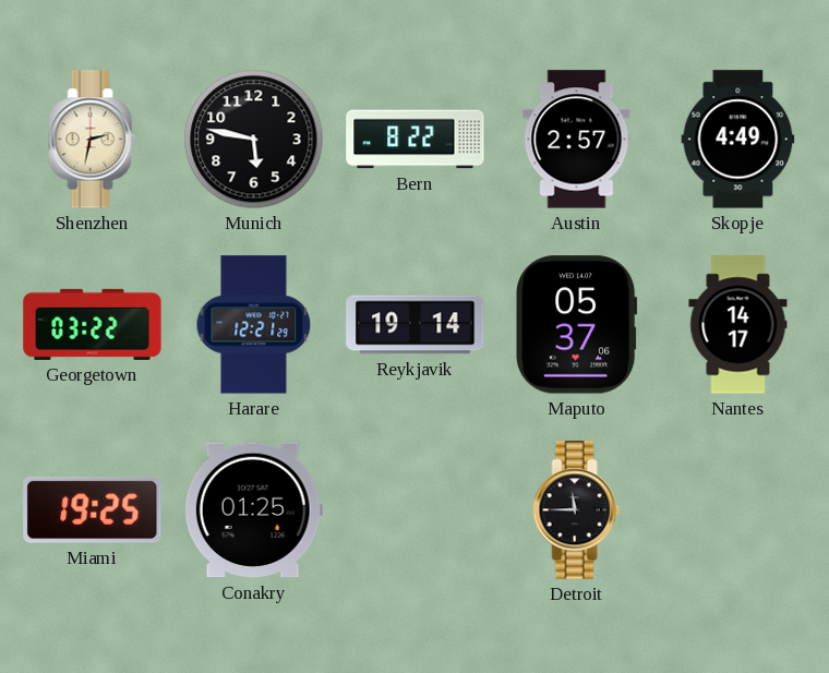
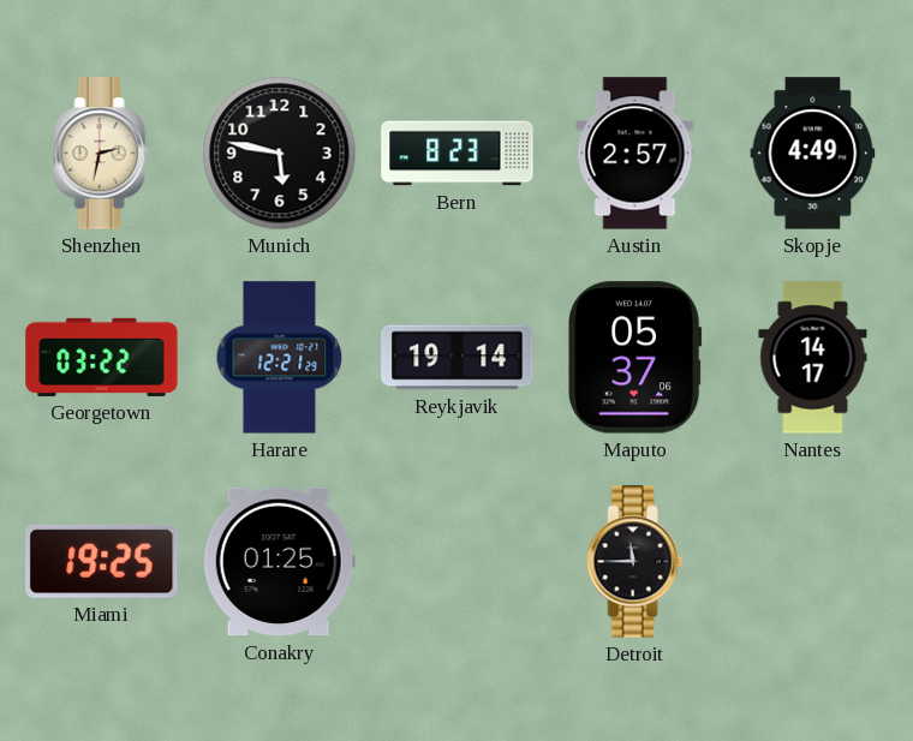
Bern: 8:22 -> 8:23
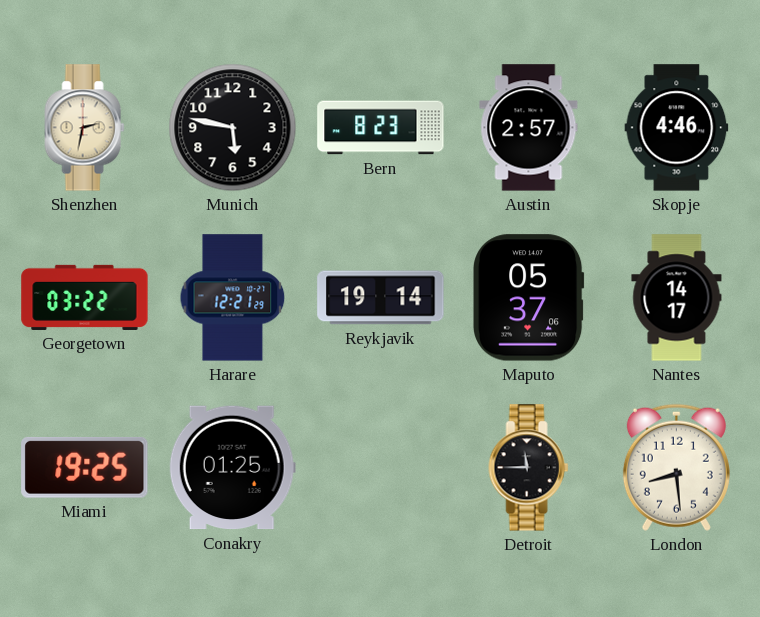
Skopje: 4:49 -> 4:46
London: none -> 8:29
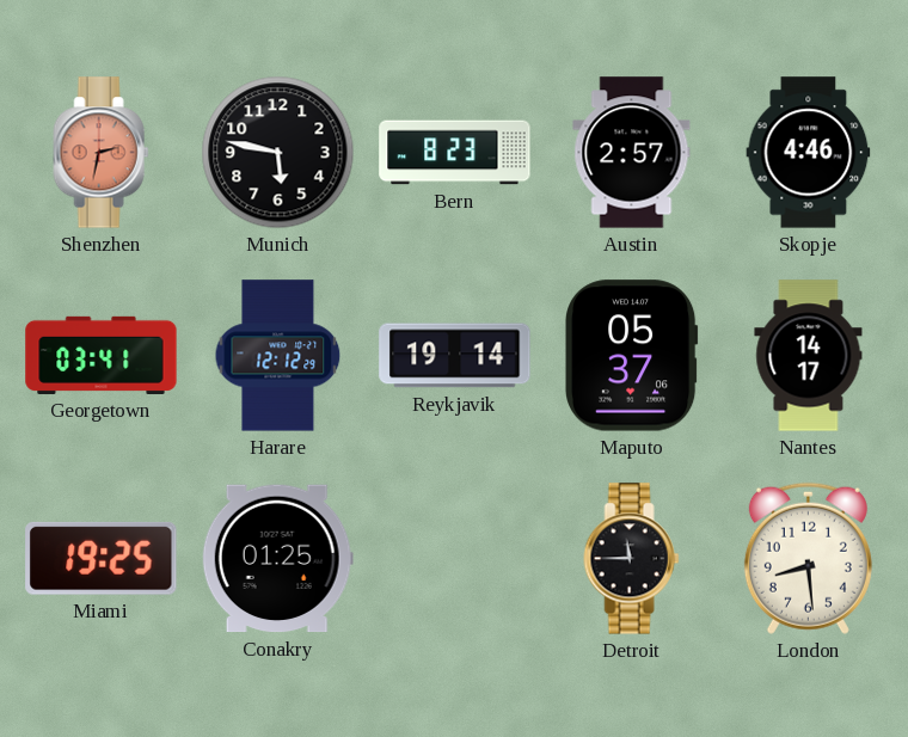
Shenzhen dial: cream -> salmon
Georgetown: 03:22 -> 03:41
Harare: 12:21 -> 12:12
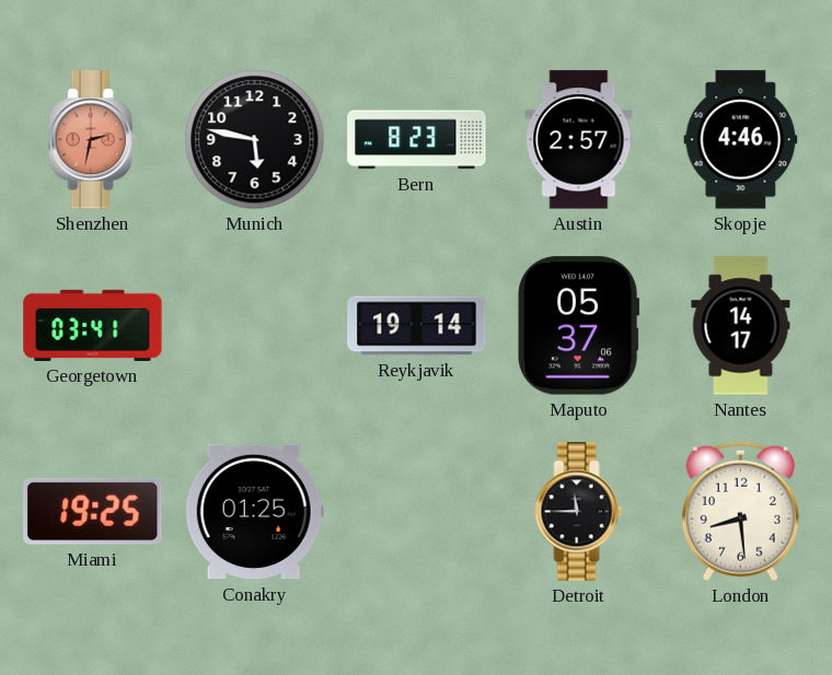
Harare: 12:12 -> none
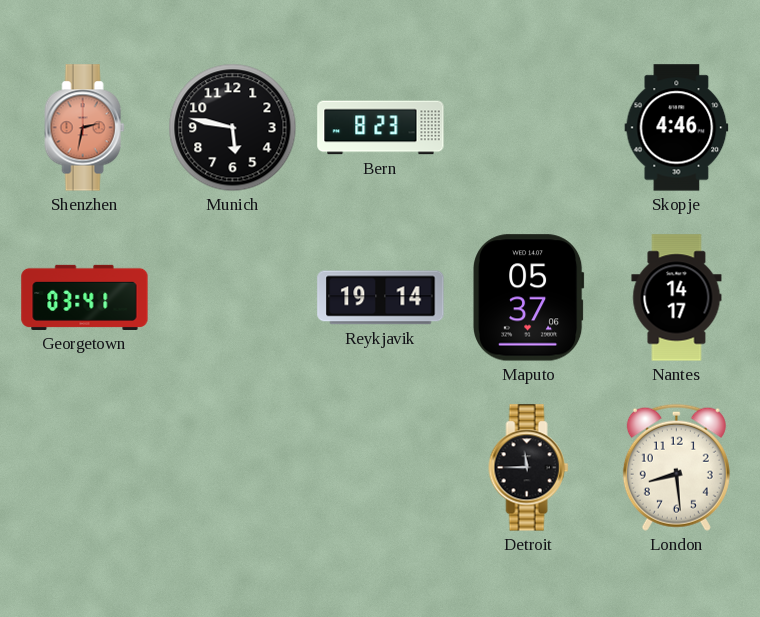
Austin: 2:57 -> none
Miami: 19:25 -> none
Conakry: 01:25 -> none
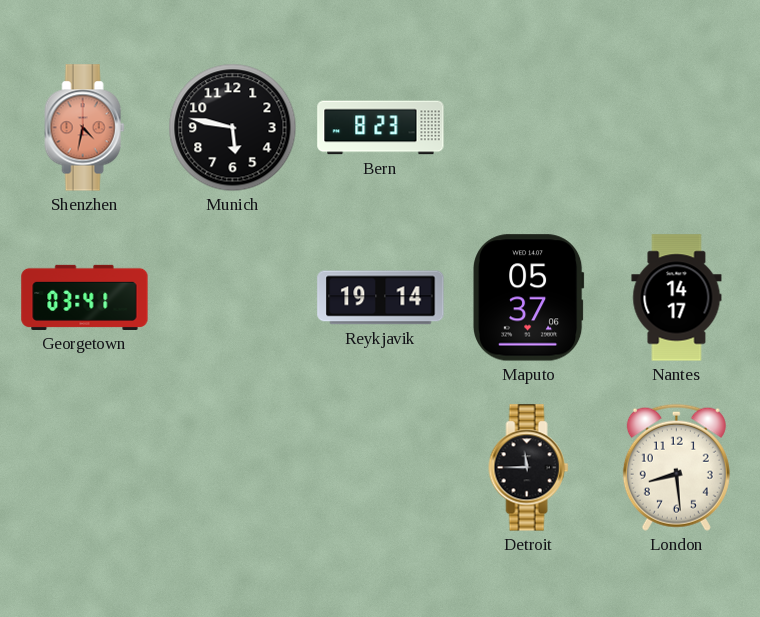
Shenzhen: 2:32 -> 4:32
Skopje: 4:46 -> none
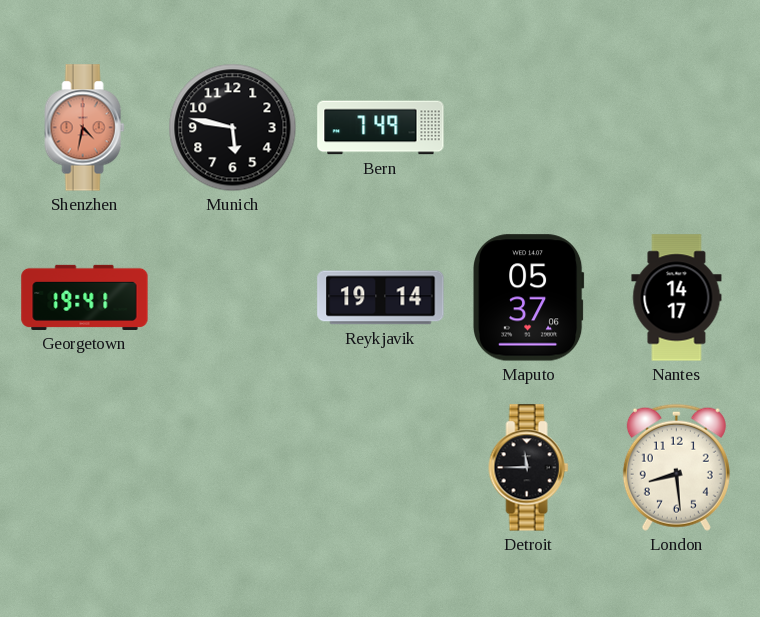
Bern: 8:23 -> 7:49
Georgetown: 03:41 -> 19:41
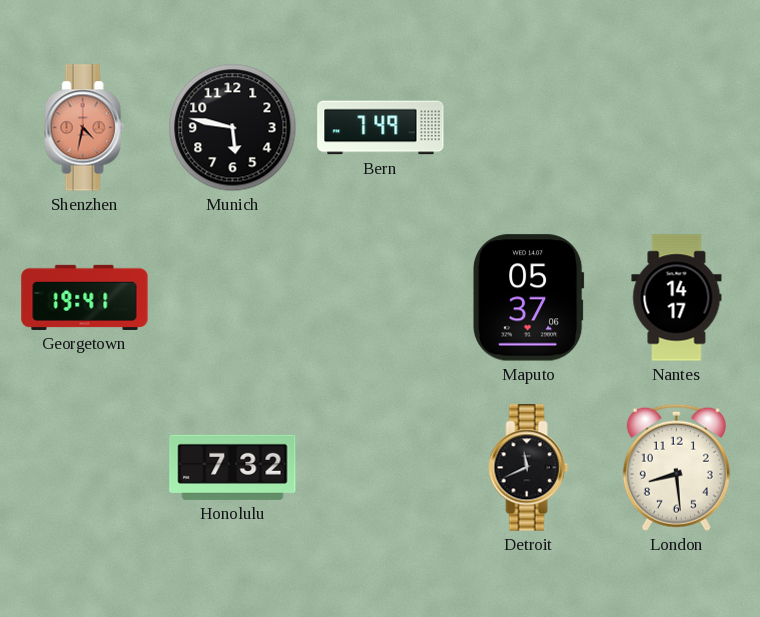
Reykjavik: 19:14 -> none
Honolulu: none -> 7:32
Detroit: 11:45 -> 11:41
